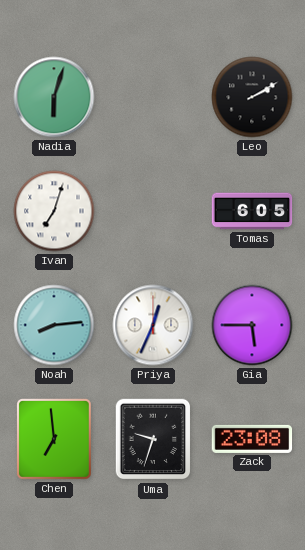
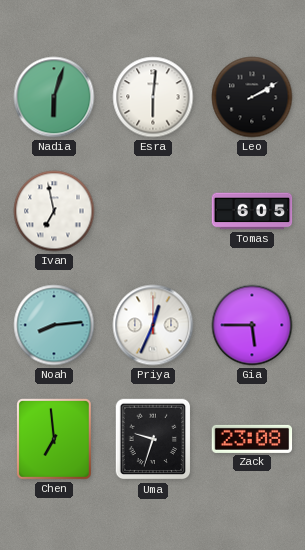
Esra: none -> 6:01
Ivan: 7:03 -> 6:58
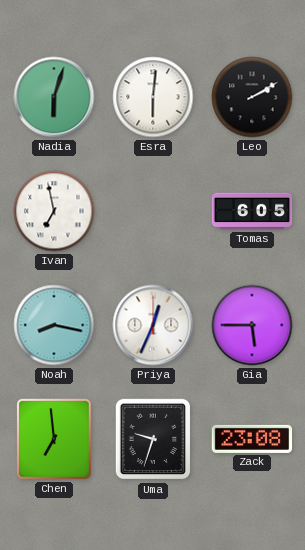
Noah: 8:14 -> 8:17
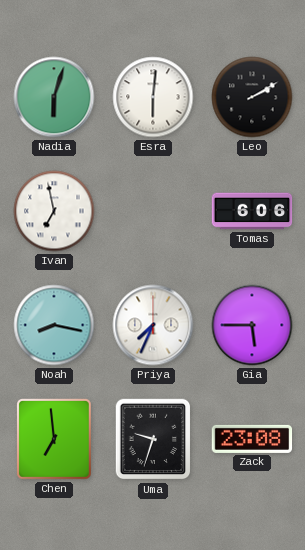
Tomas: 6:05 -> 6:06
Priya: 12:34 -> 7:34
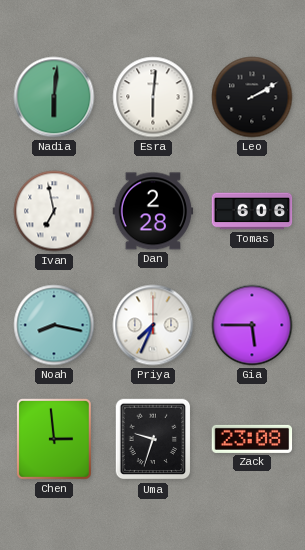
Nadia: 6:03 -> 6:01
Dan: none -> 2:28
Chen: 6:59 -> 2:59
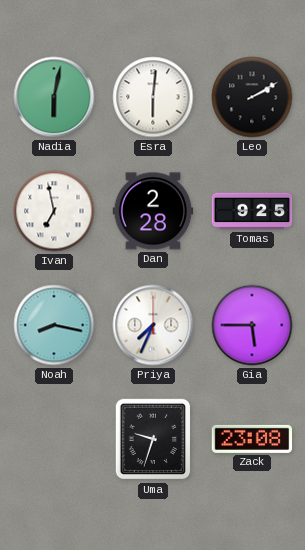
Nadia: 6:01 -> 6:02
Tomas: 6:06 -> 9:25
Chen: 2:59 -> none
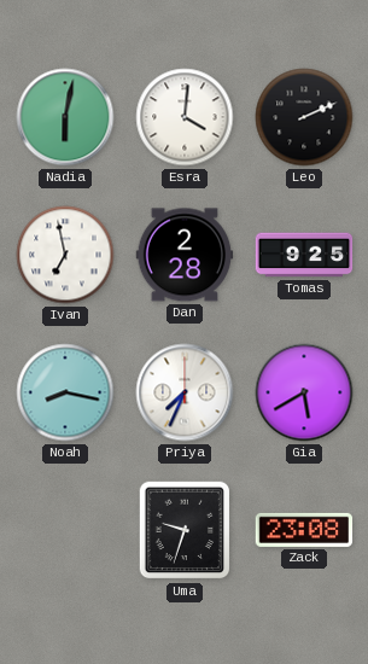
Esra: 6:01 -> 4:01
Leo: 2:10 -> 2:11
Gia: 5:45 -> 5:40
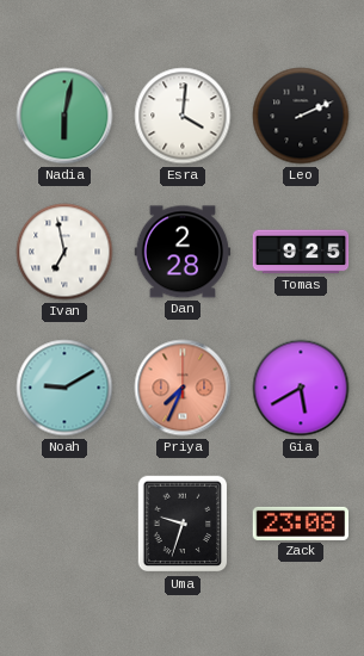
Noah: 8:17 -> 9:10
Priya dial: white -> salmon
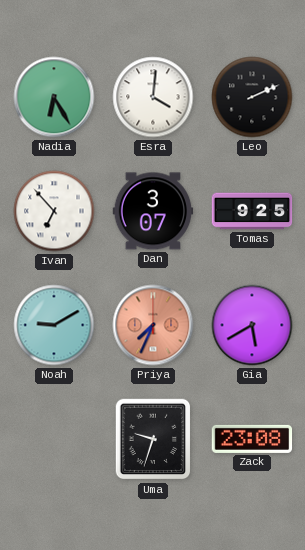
Nadia: 6:02 -> 6:25
Ivan: 6:58 -> 6:53
Dan: 2:28 -> 3:07
